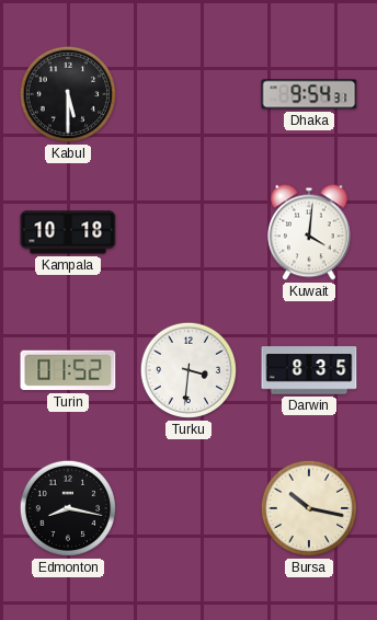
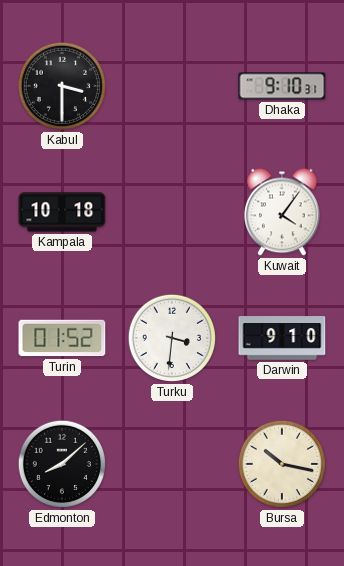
Kabul: 5:30 -> 3:30
Dhaka: 9:54 -> 9:10
Kuwait: 4:01 -> 4:06
Darwin: 8:35 -> 9:10
Edmonton: 8:17 -> 8:08
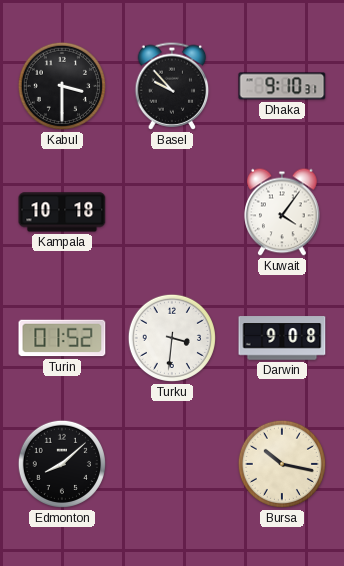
Basel: none -> 9:53
Darwin: 9:10 -> 9:08
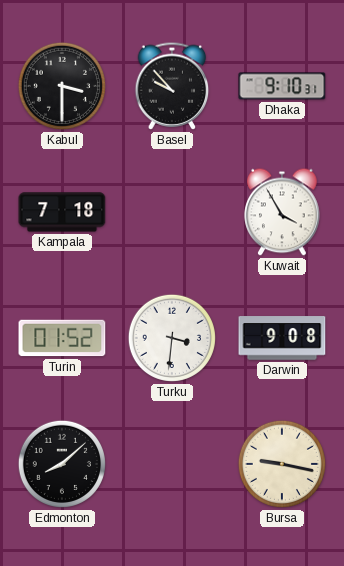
Kampala: 10:18 -> 7:18
Kuwait: 4:06 -> 3:55
Bursa: 10:17 -> 9:17
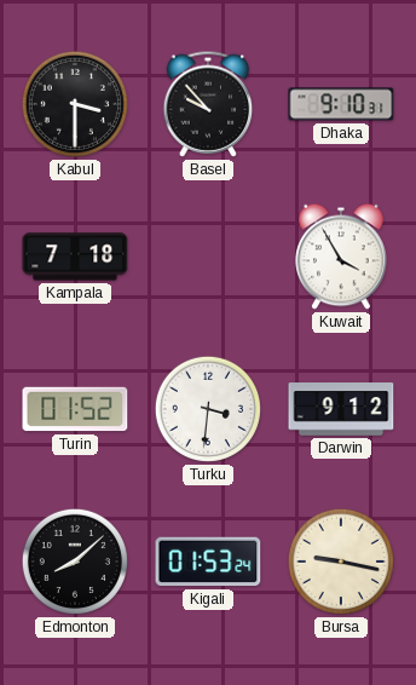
Darwin: 9:08 -> 9:12
Kigali: none -> 01:53
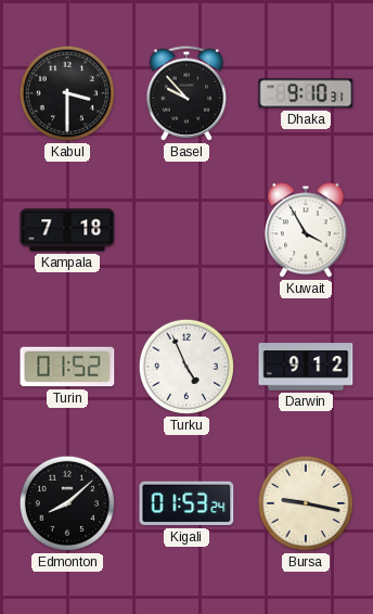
Turku: 3:31 -> 4:56
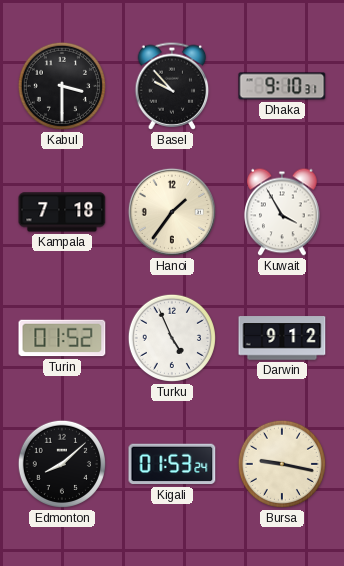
Hanoi: none -> 1:36
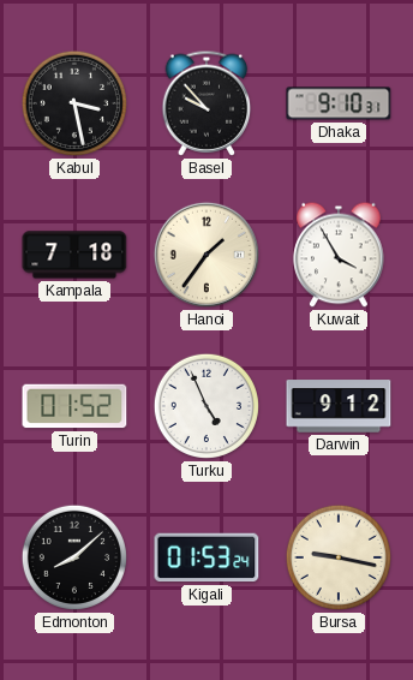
Kabul: 3:30 -> 3:28
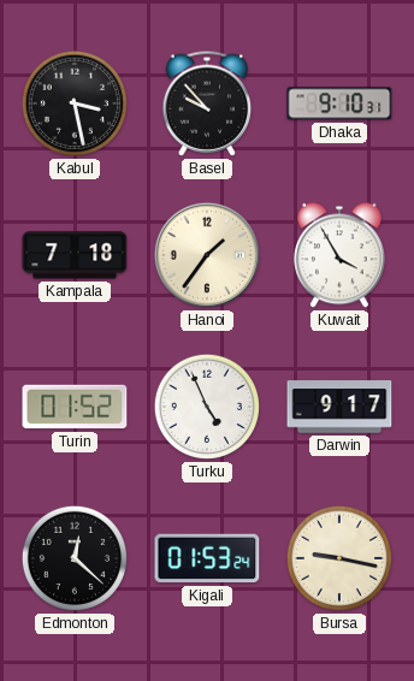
Darwin: 9:12 -> 9:17
Edmonton: 8:08 -> 12:22
